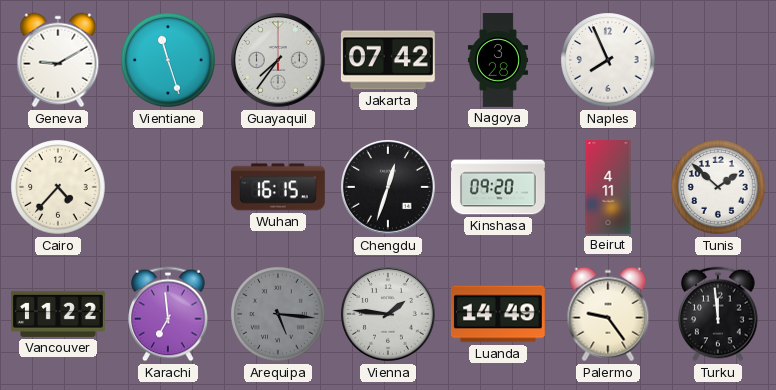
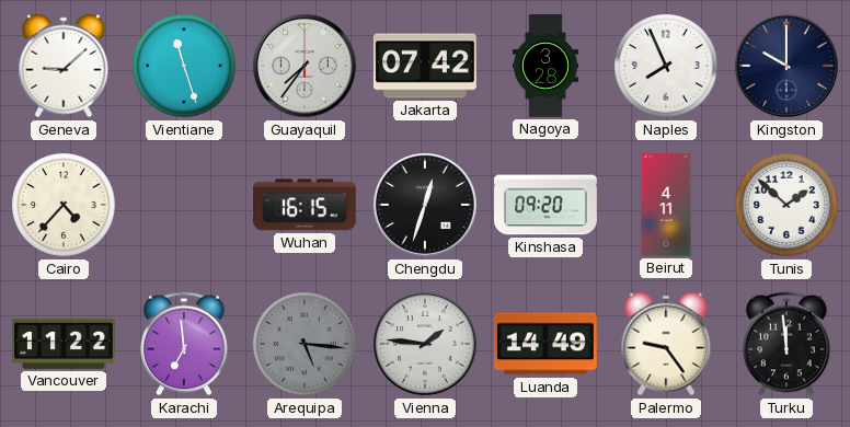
Geneva: 9:10 -> 9:08
Kingston: none -> 10:00
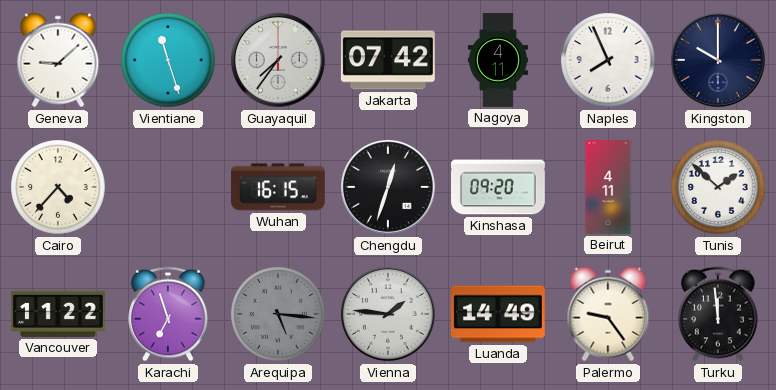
Nagoya: 3:28 -> 4:11
Karachi: 6:59 -> 6:57
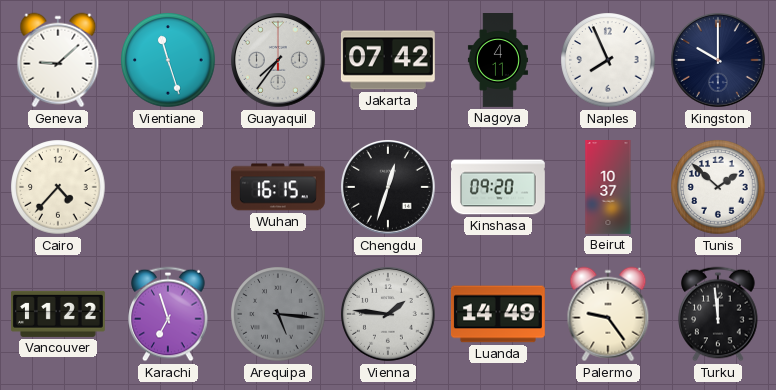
Beirut: 4:11 -> 10:37
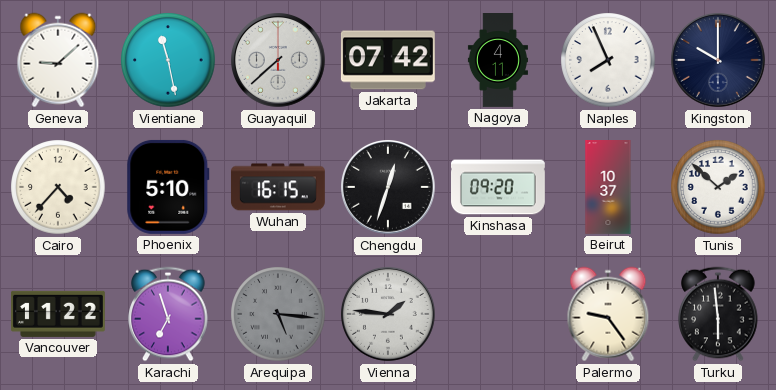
Vientiane: 11:27 -> 11:28
Guayaquil: 7:36 -> 7:38
Phoenix: none -> 5:10
Luanda: 14:49 -> none
Turku: 11:59 -> 5:59
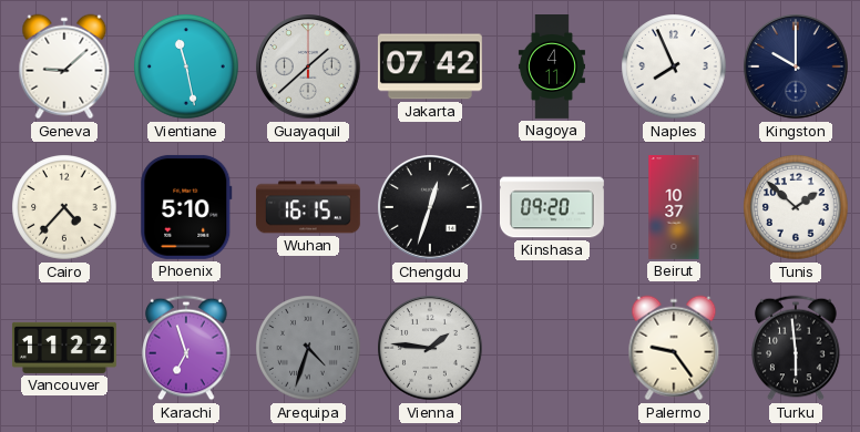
Guayaquil: 7:38 -> 1:38
Arequipa: 5:16 -> 4:33
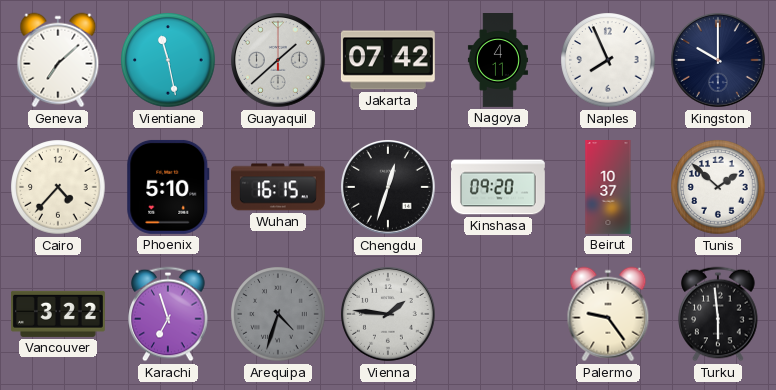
Geneva: 9:08 -> 7:08
Vancouver: 11:22 -> 3:22
